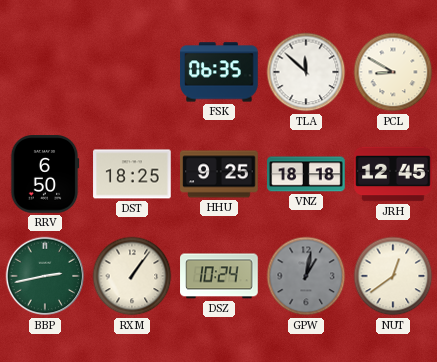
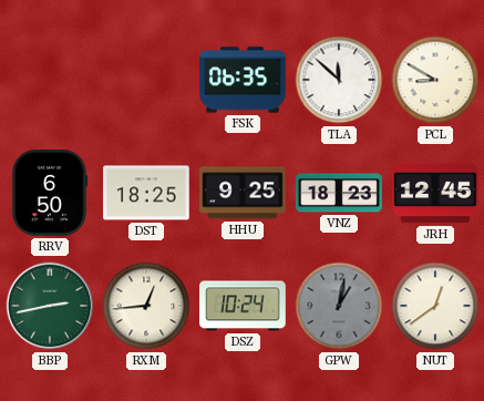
VNZ: 18:18 -> 18:23
RXM: 1:06 -> 12:44
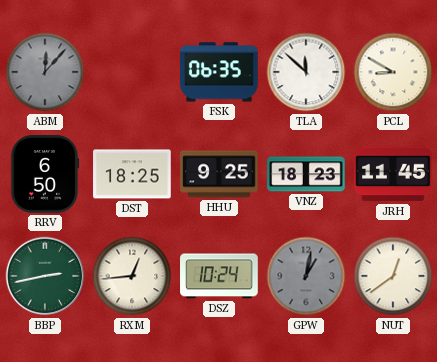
ABM: none -> 12:07
JRH: 12:45 -> 11:45
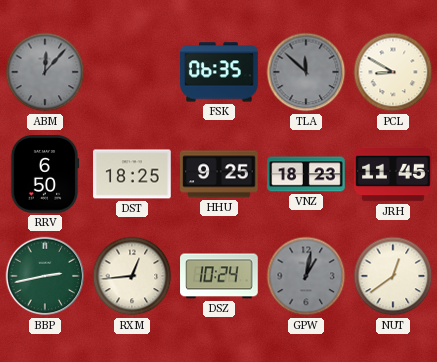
TLA dial: white -> grey
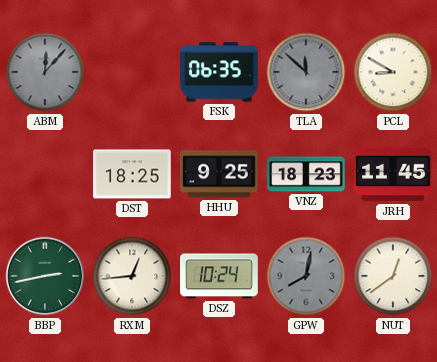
RRV: 6:50 -> none
GPW: 1:02 -> 8:02
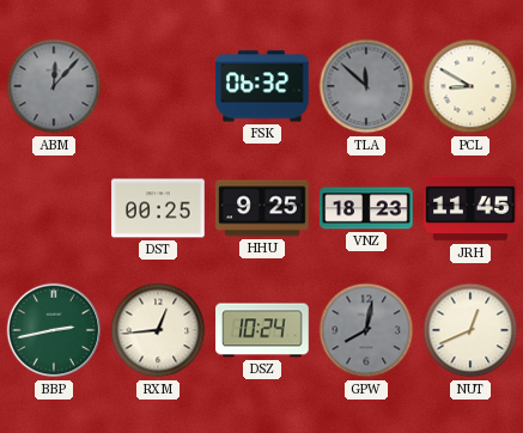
FSK: 06:35 -> 06:32
DST: 18:25 -> 00:25
NUT: 12:39 -> 12:41
